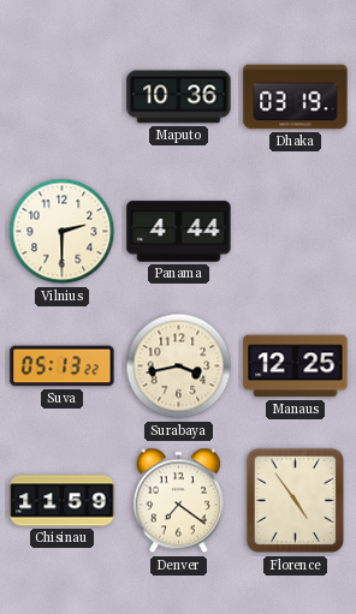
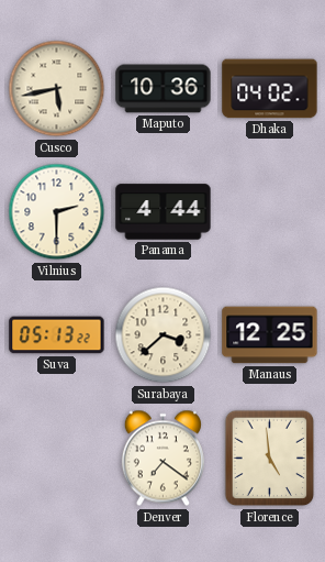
Cusco: none -> 5:43
Dhaka: 03:19 -> 04:02
Surabaya: 3:43 -> 3:38
Chisinau: 11:59 -> none
Florence: 4:54 -> 4:59
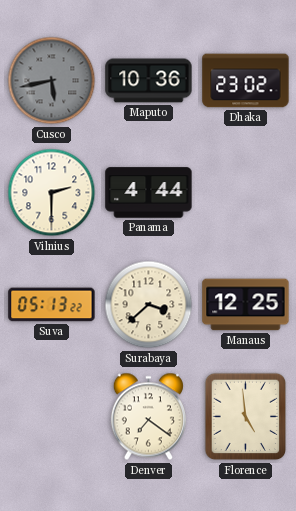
Cusco dial: cream -> grey
Dhaka: 04:02 -> 23:02
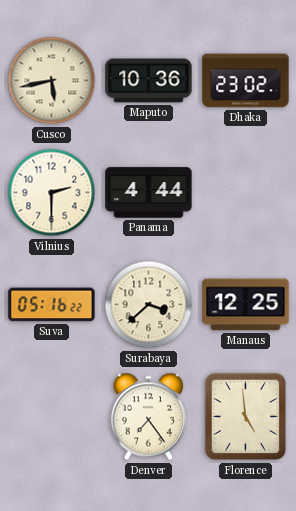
Cusco dial: grey -> cream
Suva: 05:13 -> 05:16
Denver: 7:21 -> 7:24
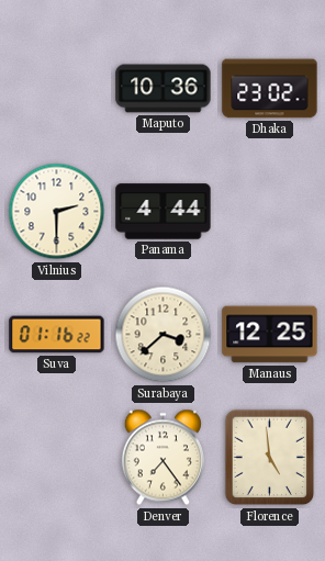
Cusco: 5:43 -> none
Suva: 05:16 -> 01:16
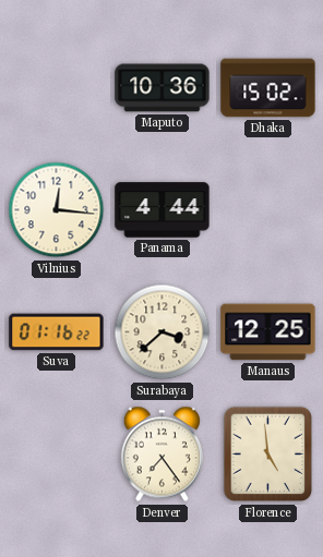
Dhaka: 23:02 -> 15:02
Vilnius: 2:30 -> 12:16
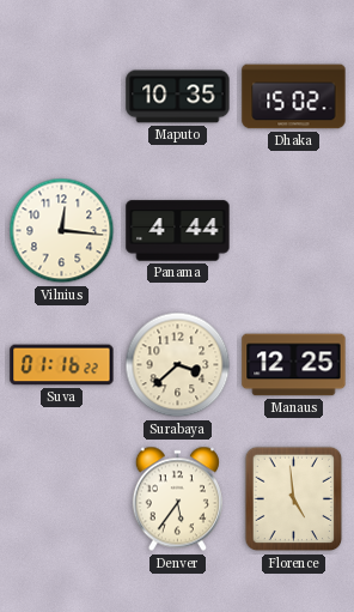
Maputo: 10:36 -> 10:35
Denver: 7:24 -> 5:36
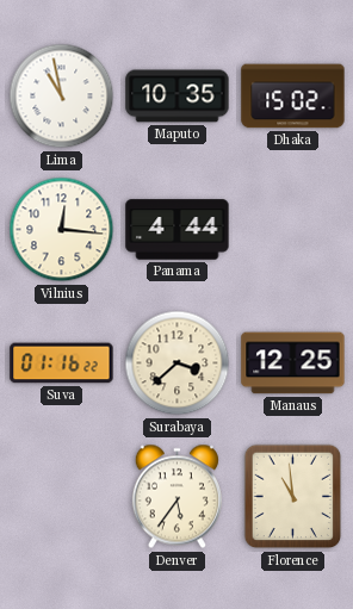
Lima: none -> 10:58
Florence: 4:59 -> 10:59
